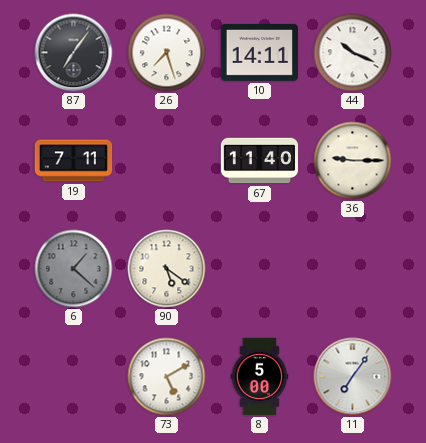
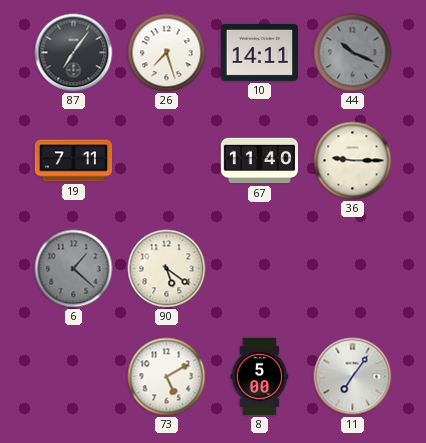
44 dial: white -> grey
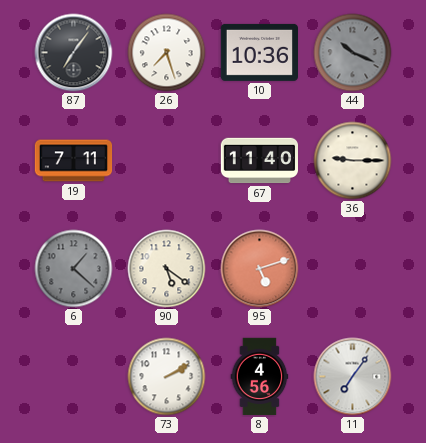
10: 14:11 -> 10:36
95: none -> 5:12
73: 5:10 -> 2:10
8: 5:00 -> 4:56
